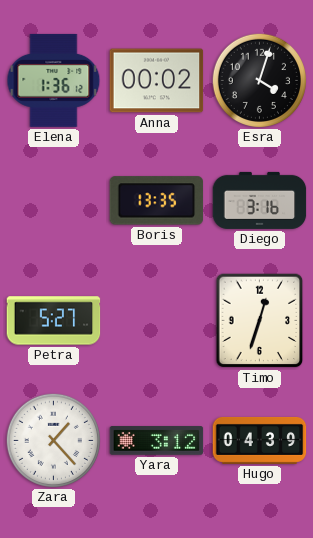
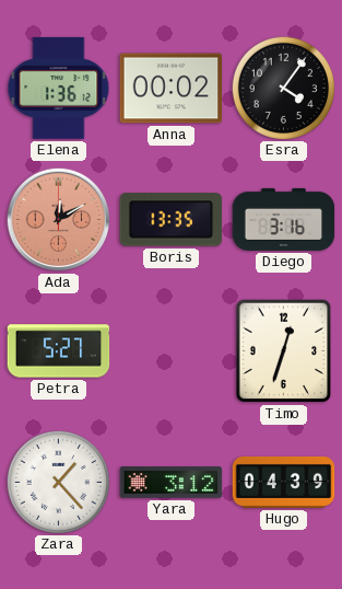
Esra: 4:03 -> 4:06
Ada: none -> 12:10
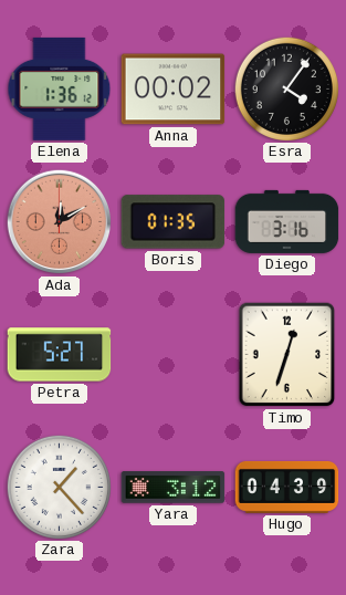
Boris: 13:35 -> 01:35
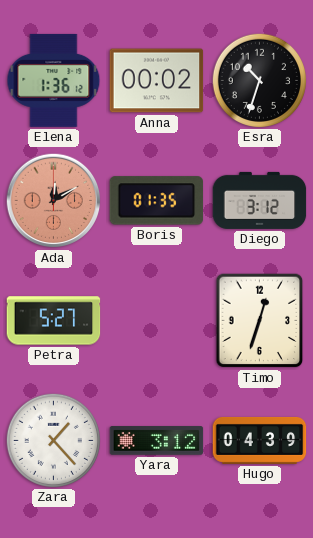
Esra: 4:06 -> 10:33
Diego: 3:16 -> 3:12
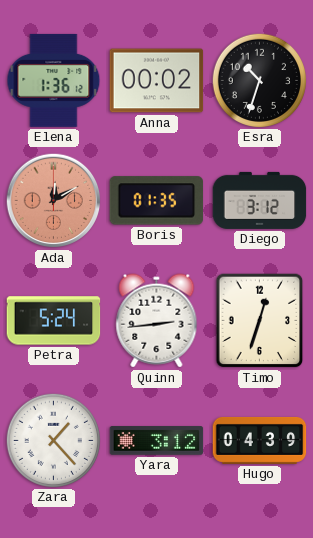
Petra: 5:27 -> 5:24
Quinn: none -> 2:44
